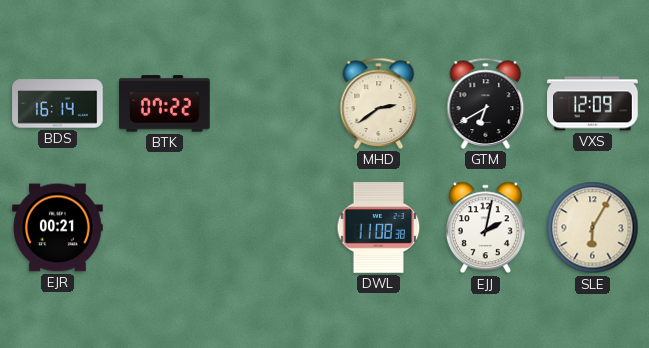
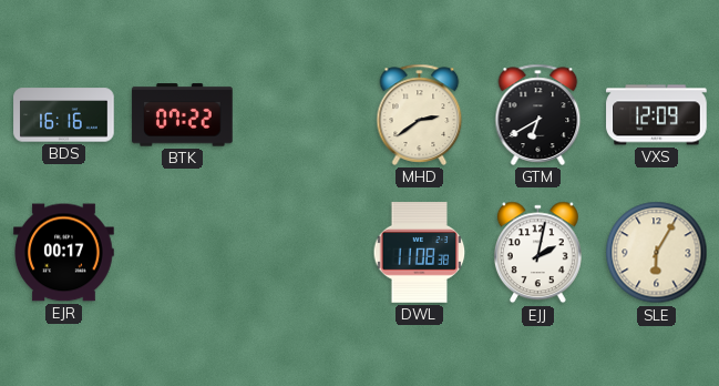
BDS: 16:14 -> 16:16
EJR: 00:21 -> 00:17
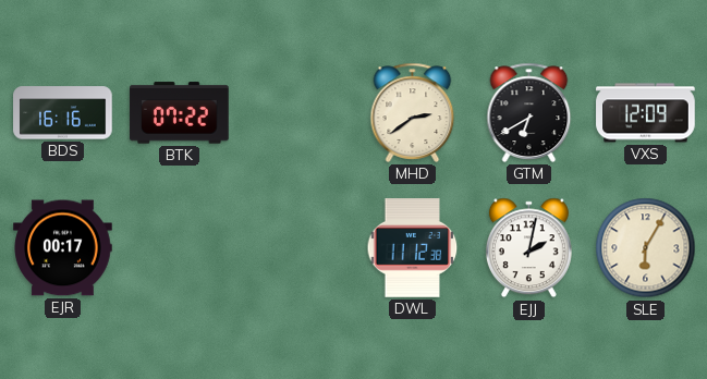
DWL: 11:08 -> 11:12
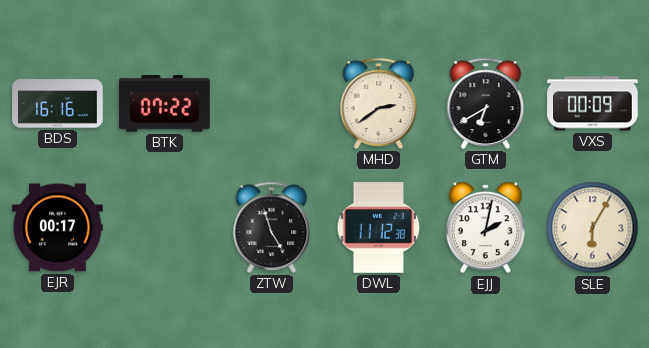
VXS: 12:09 -> 00:09
ZTW: none -> 4:57
